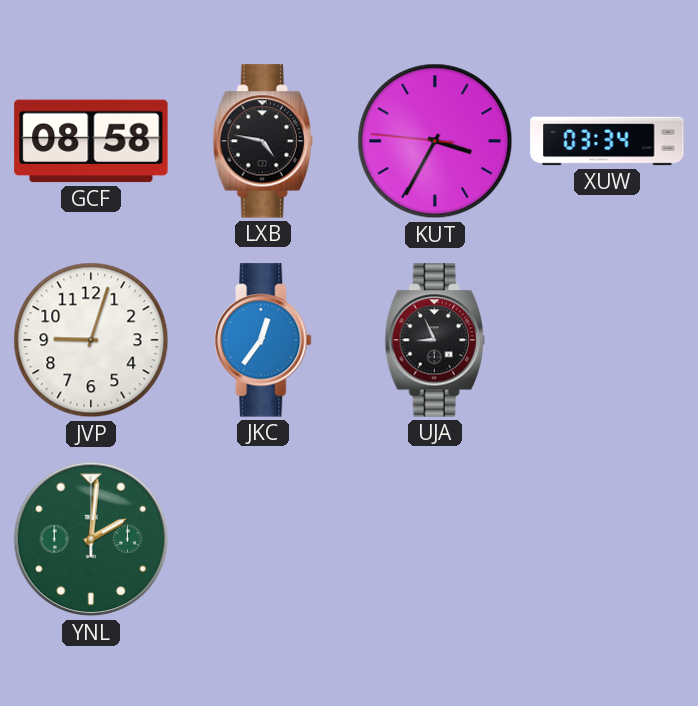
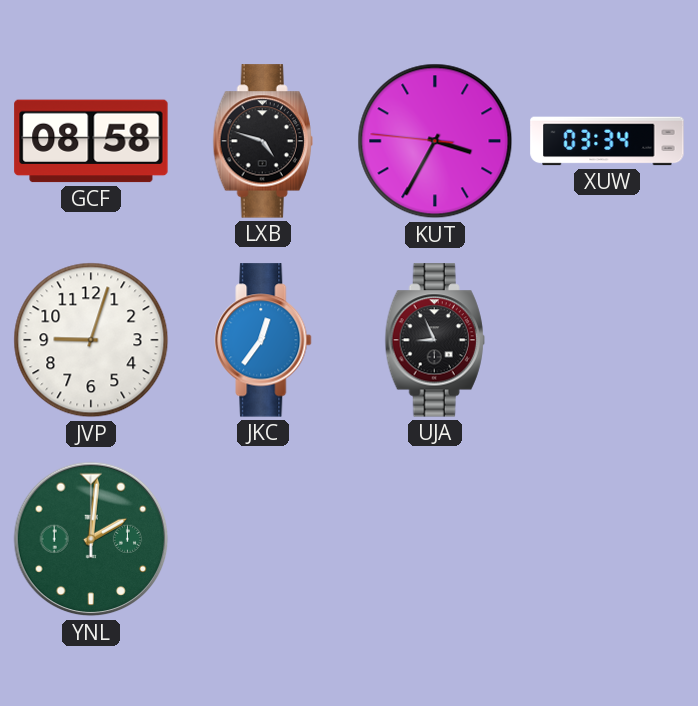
LXB: 4:47 -> 4:48
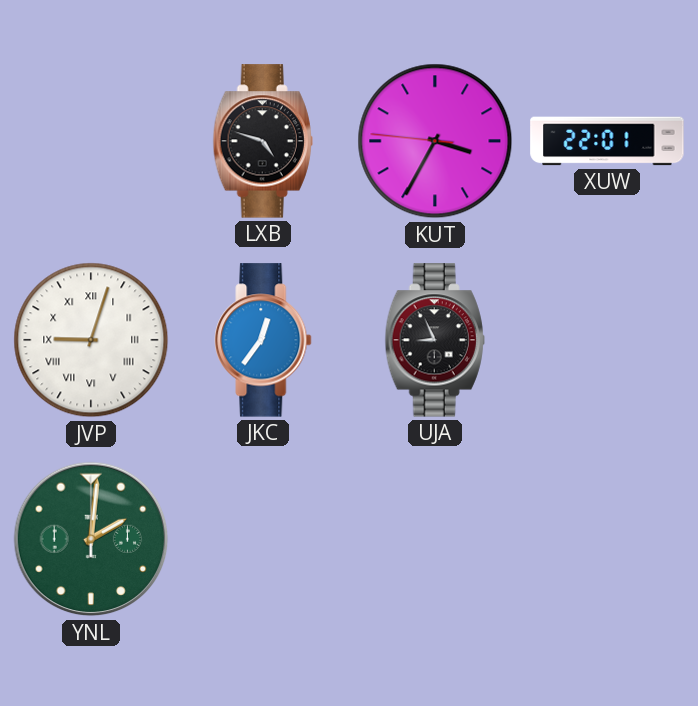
GCF: 08:58 -> none
XUW: 03:34 -> 22:01
JVP numerals: Arabic -> Roman
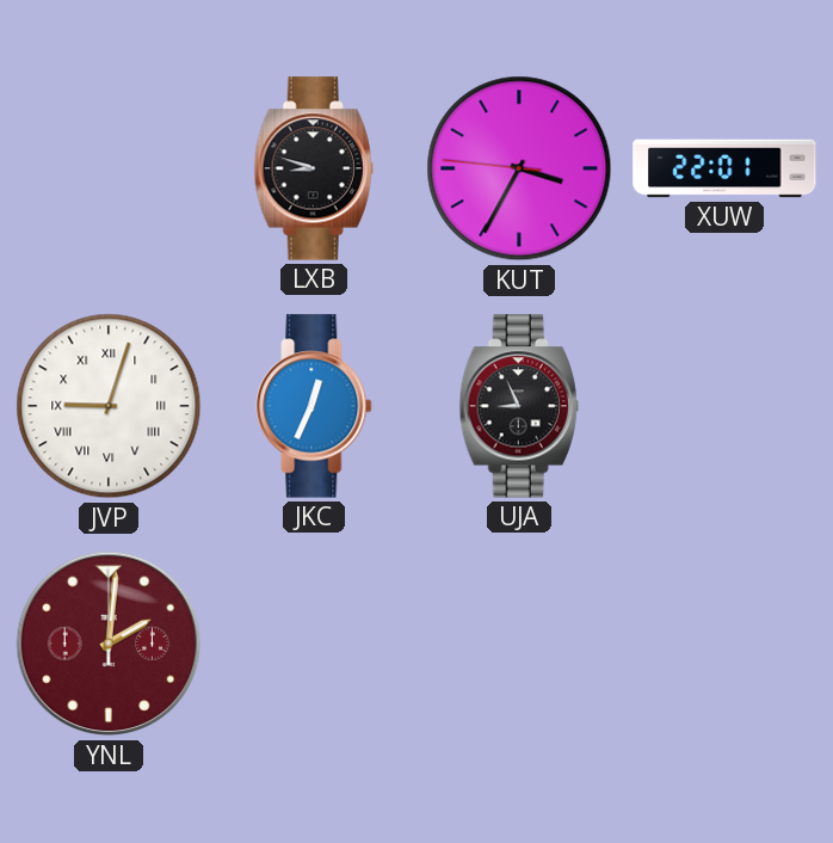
LXB: 4:48 -> 8:48
JKC: 12:36 -> 12:34
YNL dial: green -> burgundy
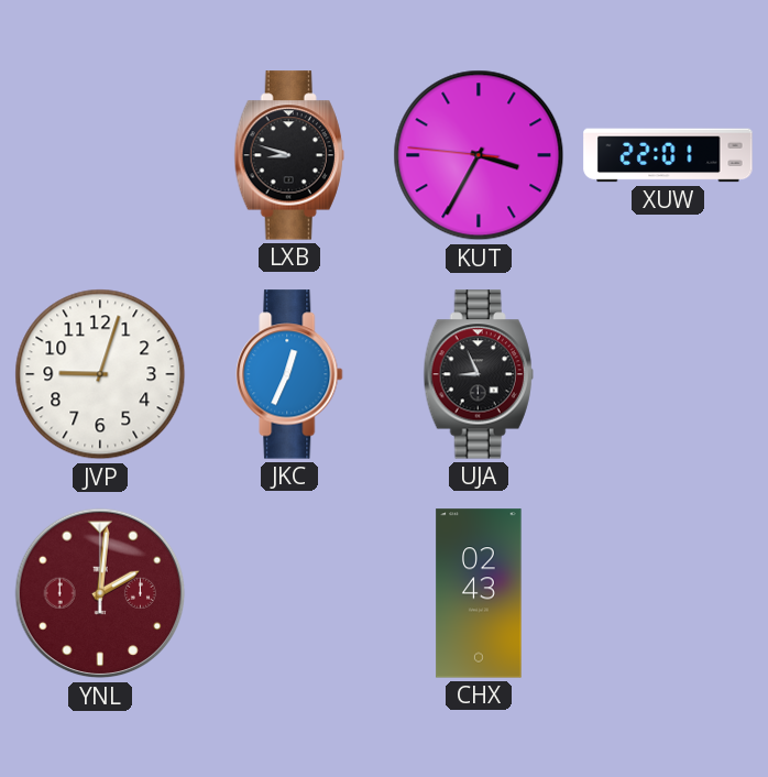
JVP numerals: Roman -> Arabic
CHX: none -> 02:43
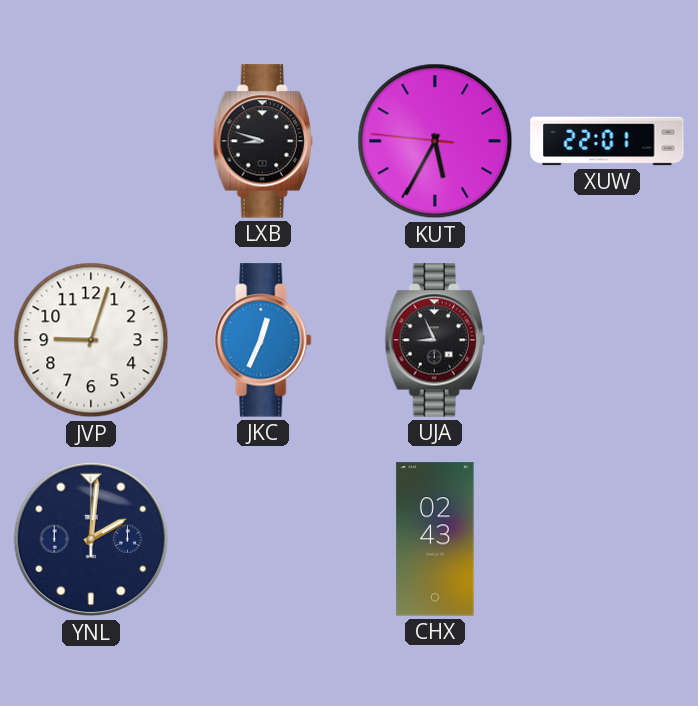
KUT: 3:34 -> 5:34
YNL dial: burgundy -> navy
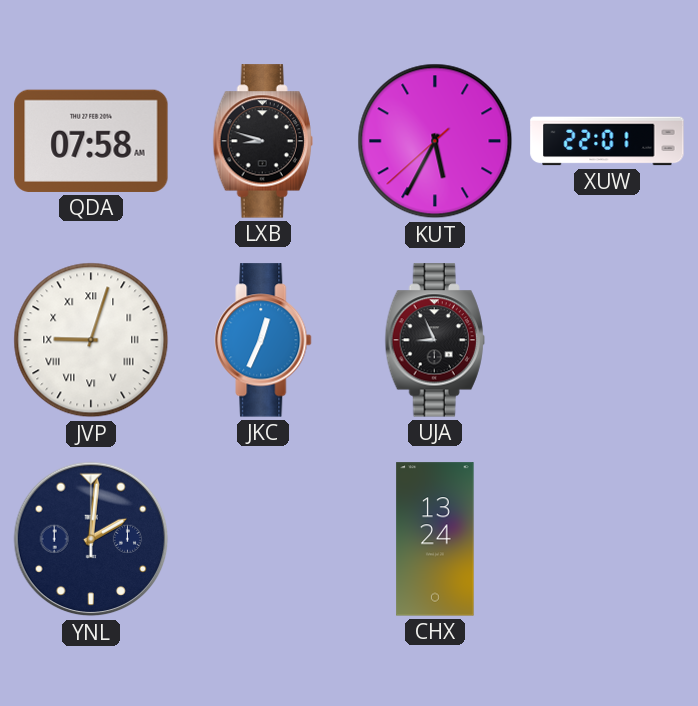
QDA: none -> 07:58
KUT: 5:34:46 -> 5:34:38
JVP numerals: Arabic -> Roman
CHX: 02:43 -> 13:24
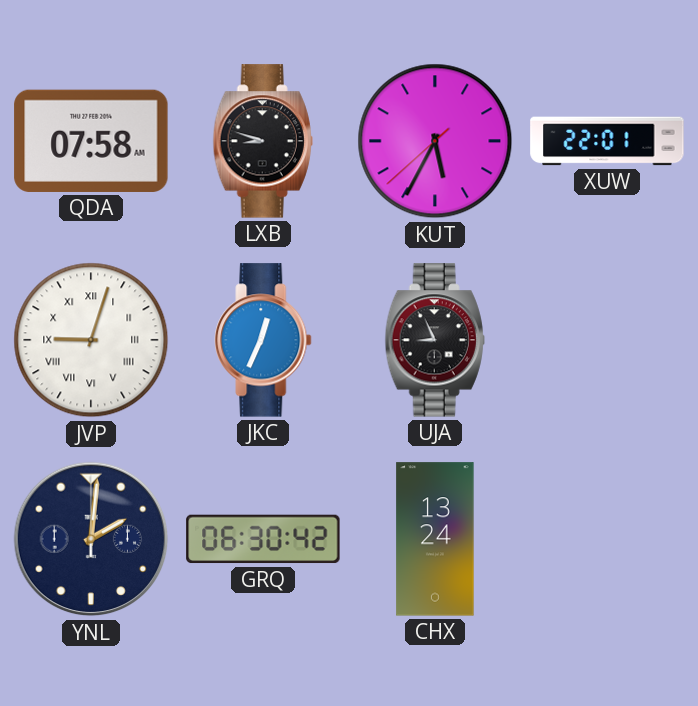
GRQ: none -> 06:30
